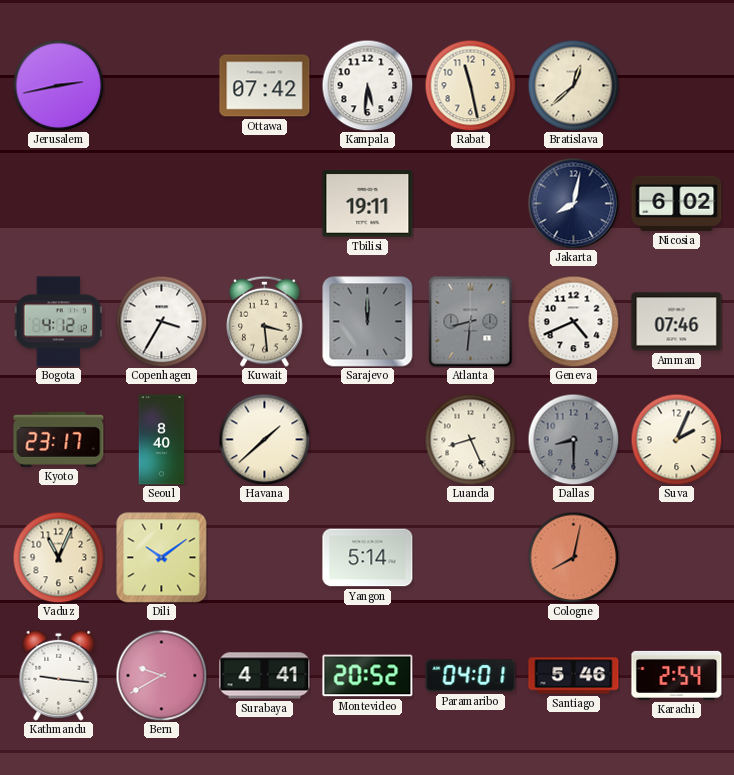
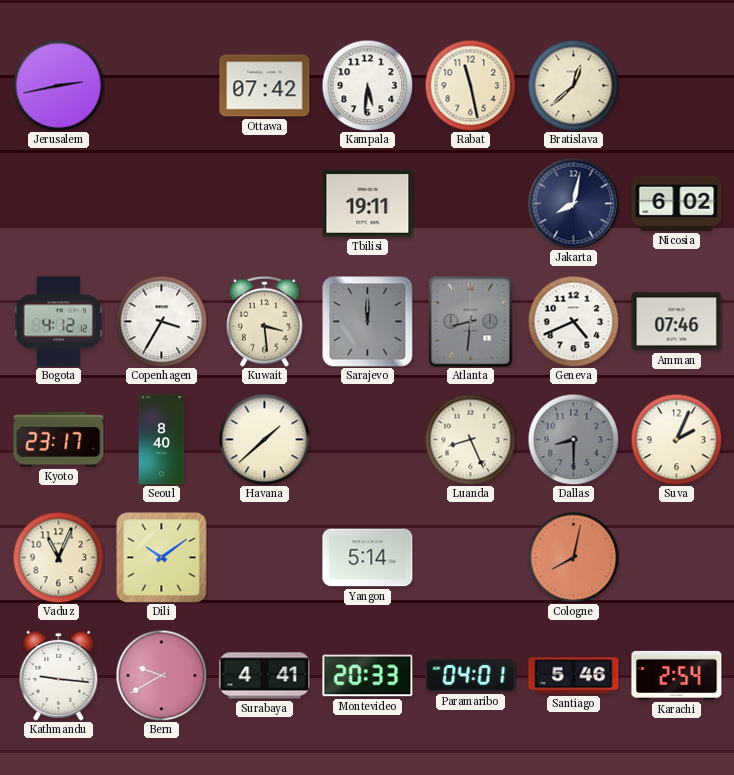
Montevideo: 20:52 -> 20:33
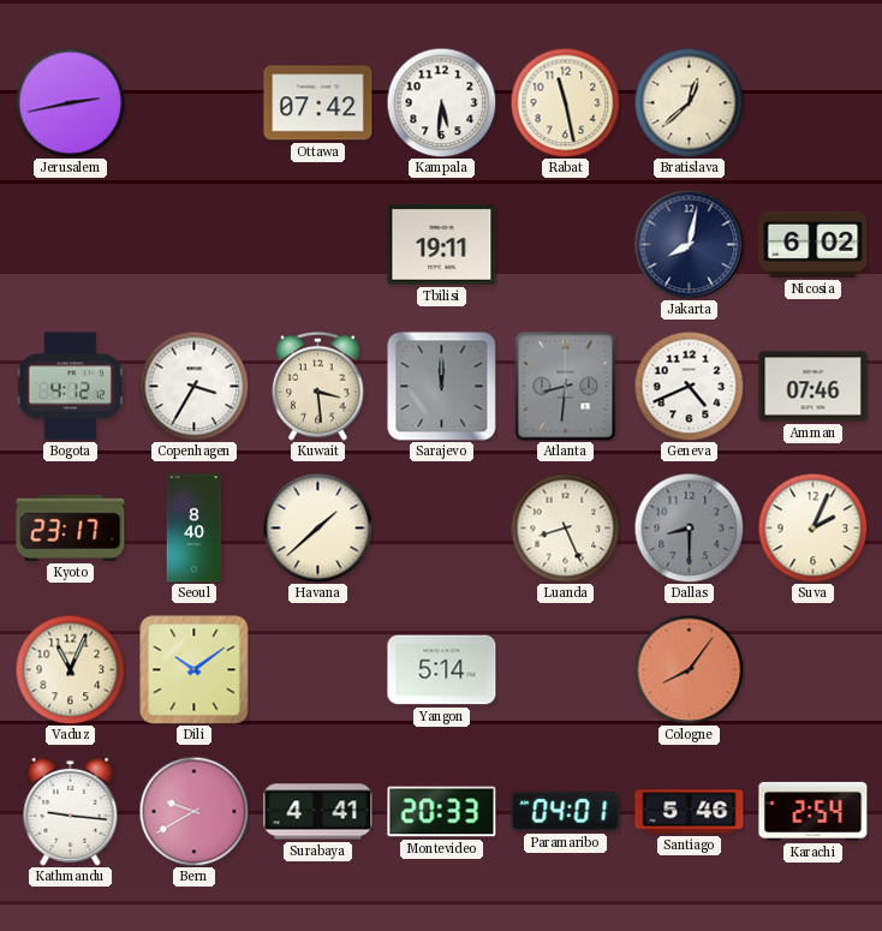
Cologne: 8:02 -> 8:06
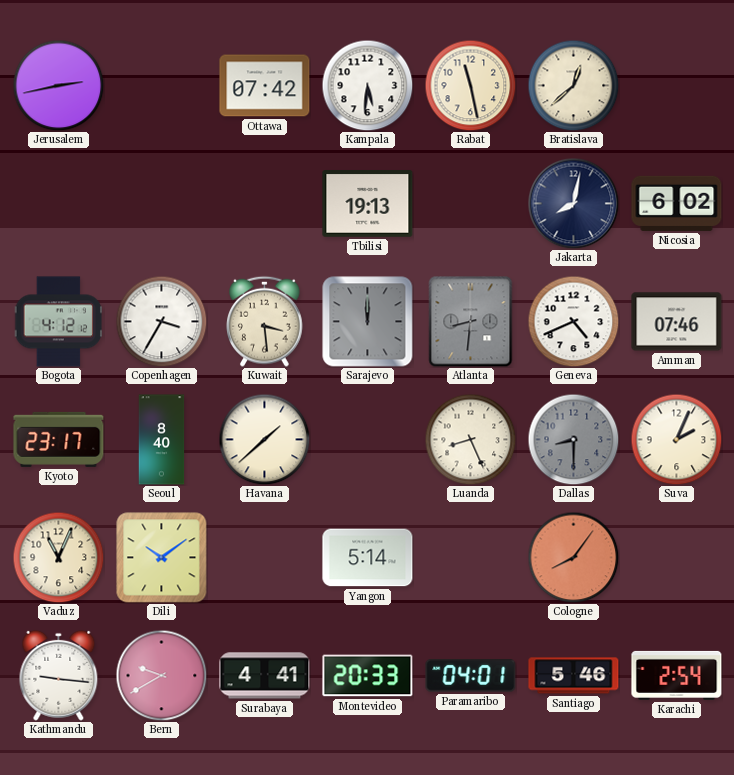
Tbilisi: 19:11 -> 19:13
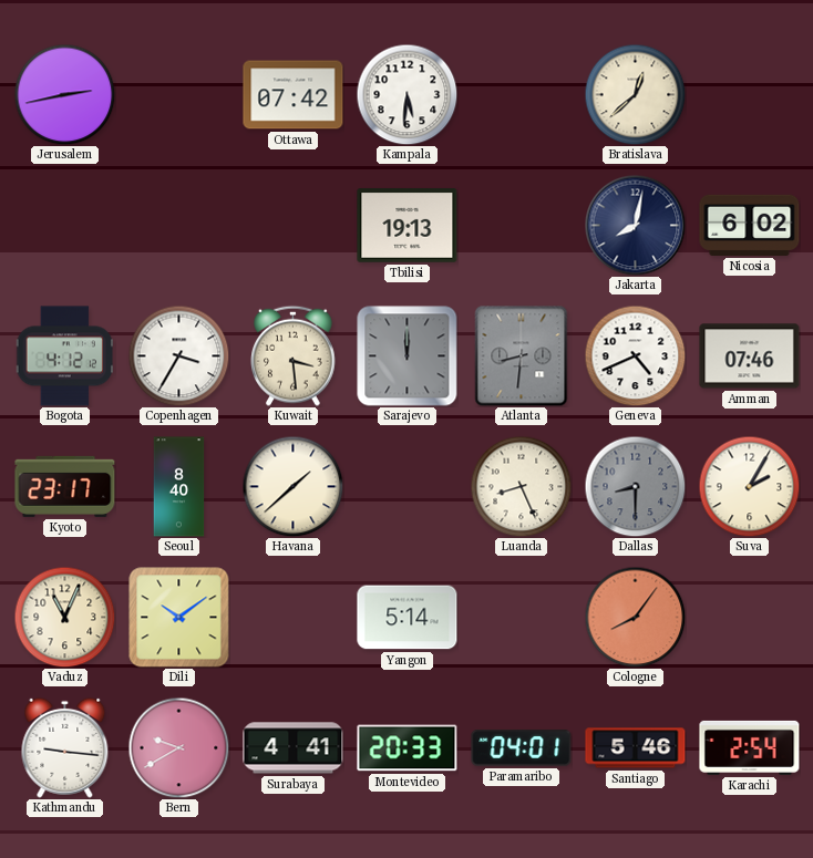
Rabat: 11:28 -> none
Suva: 2:04 -> 2:05
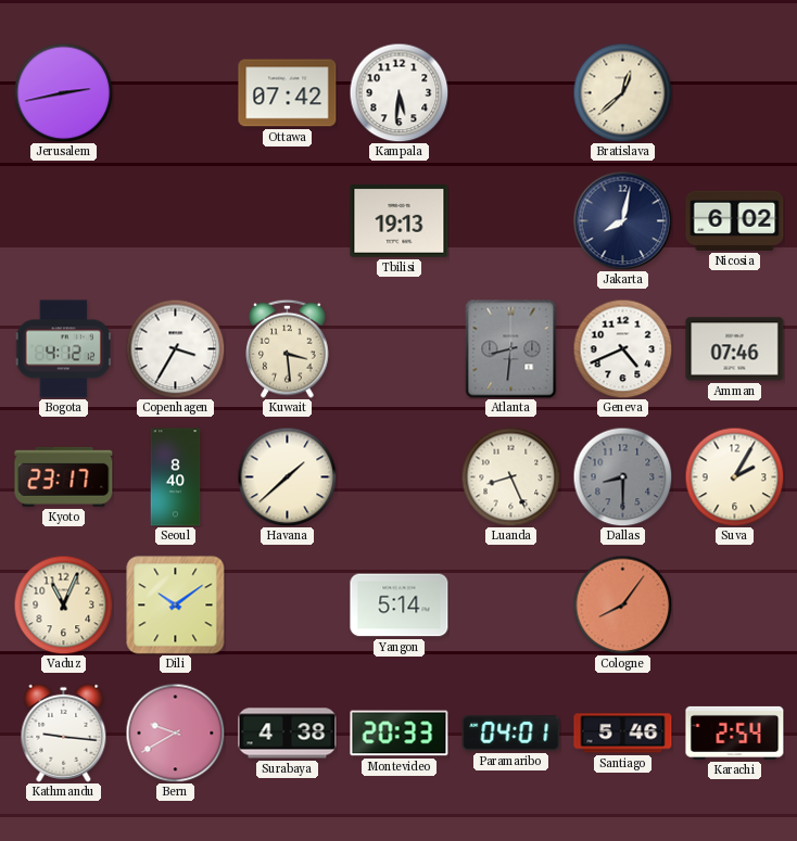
Sarajevo: 12:00 -> none
Surabaya: 4:41 -> 4:38
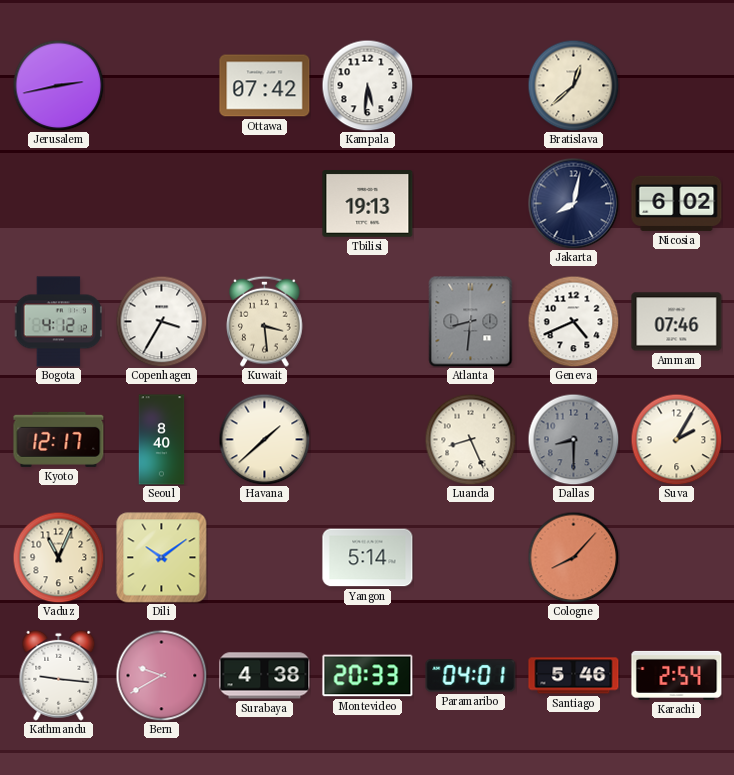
Kyoto: 23:17 -> 12:17
Cologne: 8:06 -> 8:07
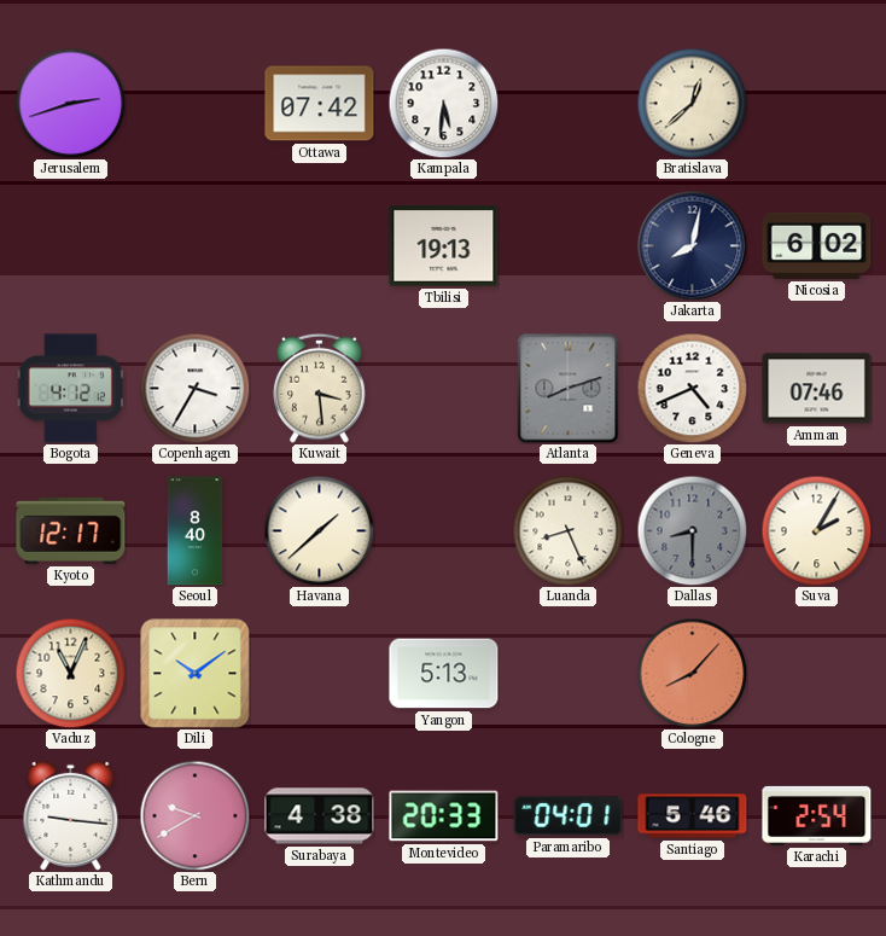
Jerusalem: 2:43 -> 2:42
Atlanta: 8:31 -> 8:12
Yangon: 5:14 -> 5:13
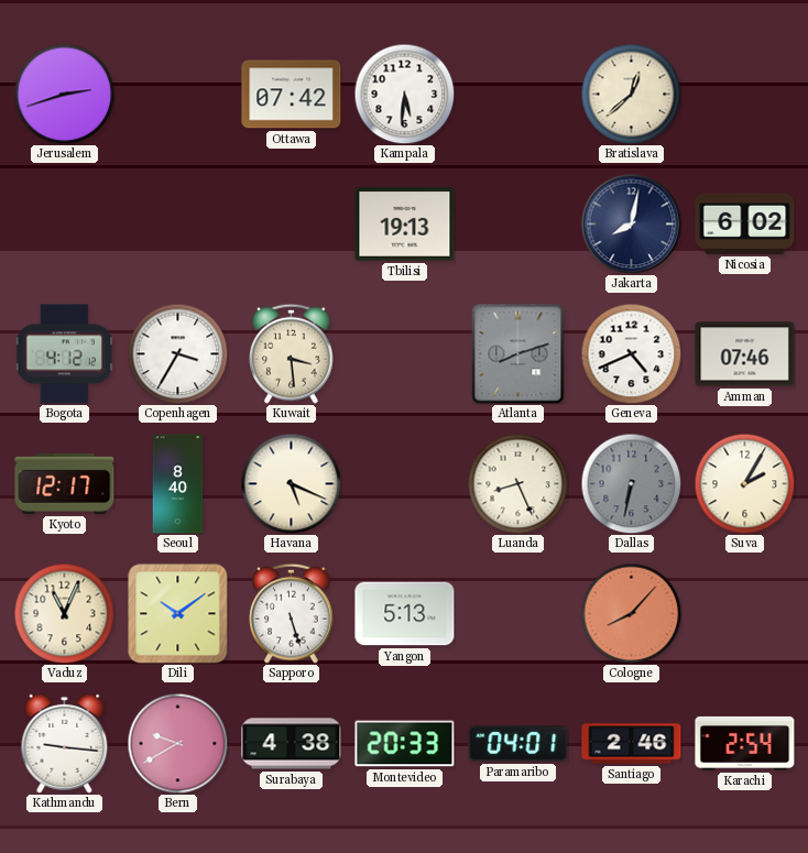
Havana: 1:38 -> 5:19
Dallas: 8:30 -> 6:32
Sapporo: none -> 5:27
Santiago: 5:46 -> 2:46
